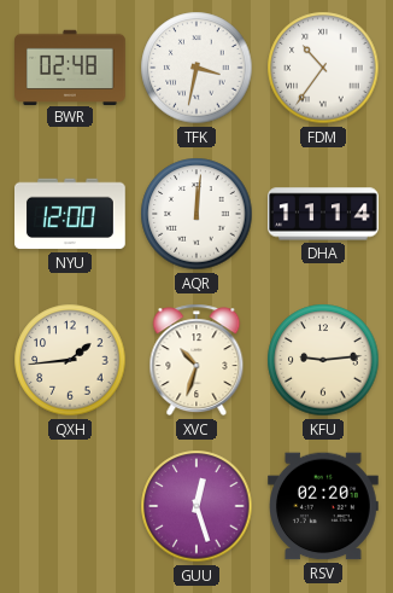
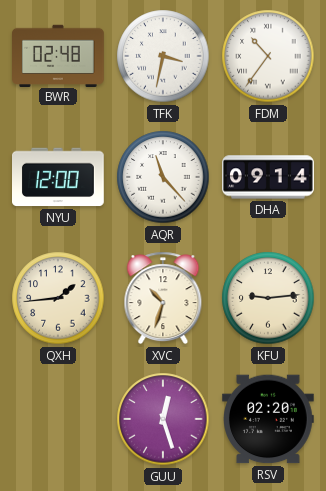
AQR: 12:01 -> 11:23
DHA: 11:14 -> 09:14
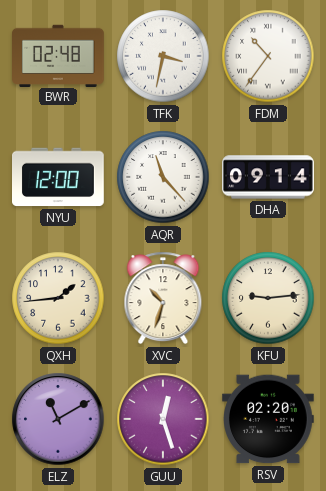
ELZ: none -> 11:10
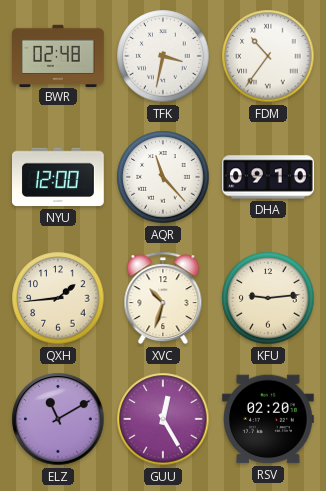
DHA: 09:14 -> 09:10
GUU: 12:27 -> 12:25
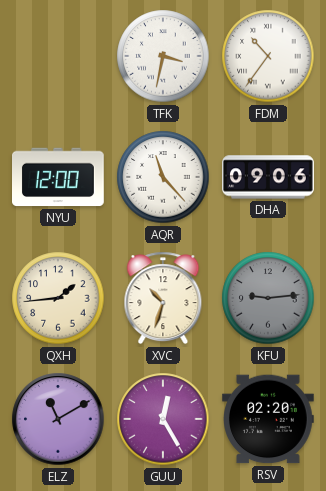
BWR: 02:48 -> none
DHA: 09:10 -> 09:06
KFU dial: cream -> grey
